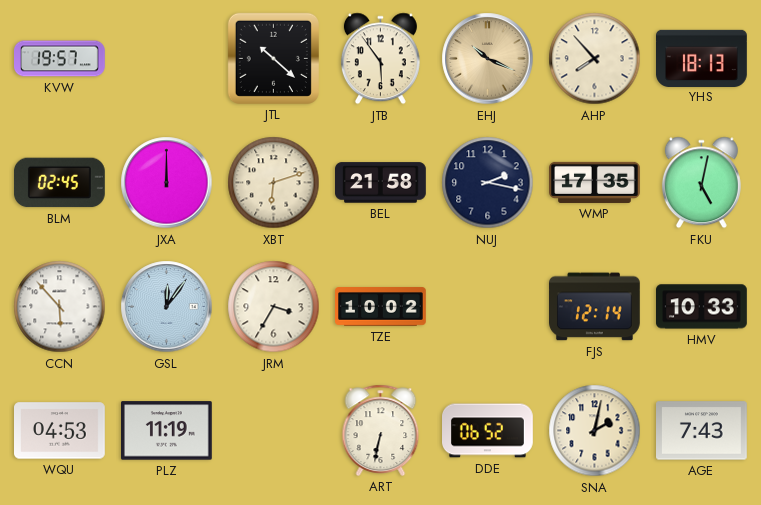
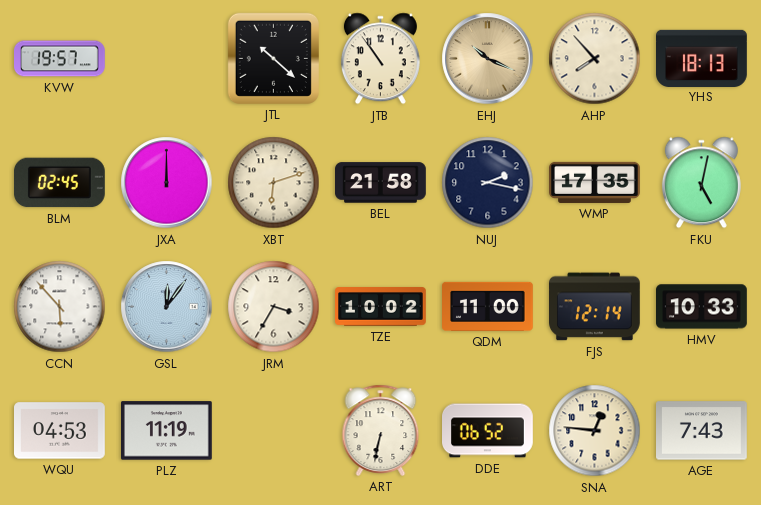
JTB: 5:54 -> 10:54
QDM: none -> 11:00
SNA: 2:02 -> 12:46
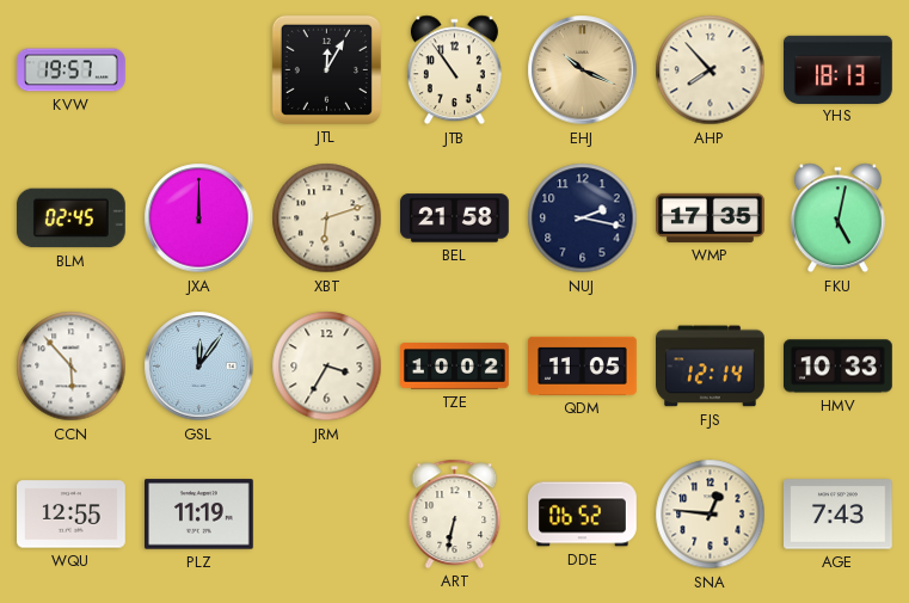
JTL: 10:22 -> 12:05
QDM: 11:00 -> 11:05
WQU: 04:53 -> 12:55
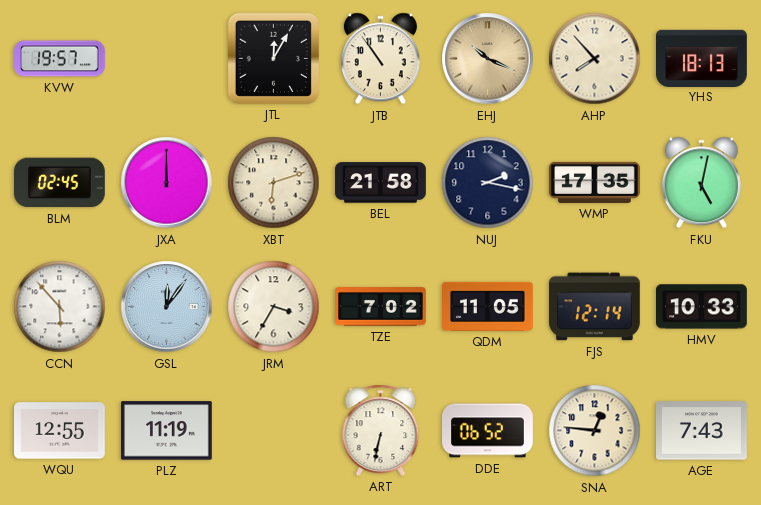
TZE: 10:02 -> 7:02
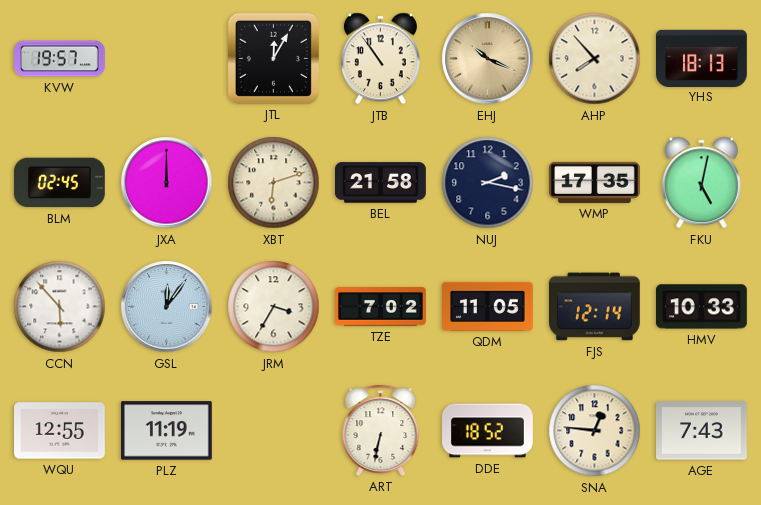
DDE: 06:52 -> 18:52
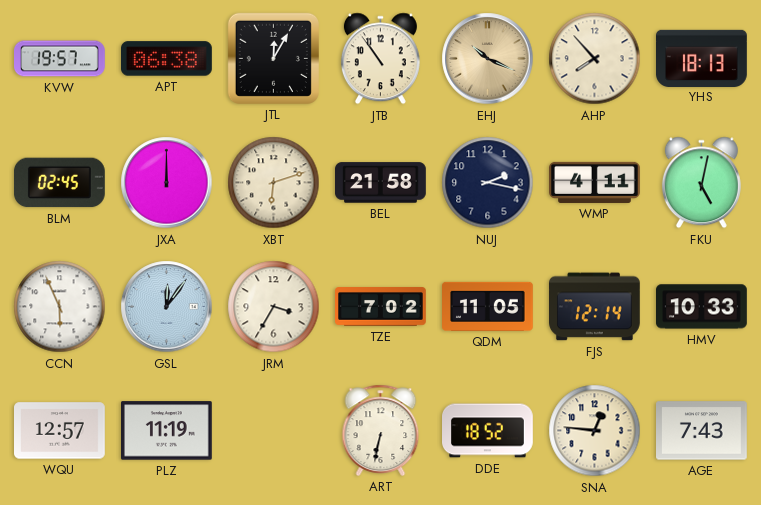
APT: none -> 06:38
WMP: 17:35 -> 4:11
CCN: 5:53 -> 5:56
WQU: 12:55 -> 12:57
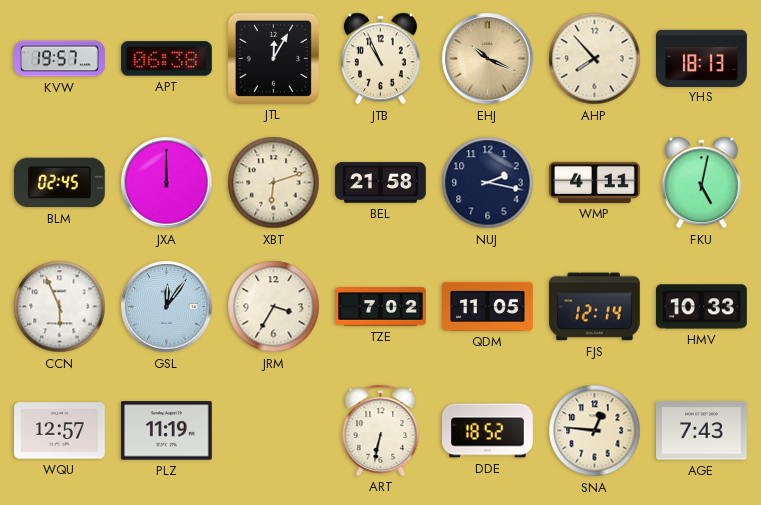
JTB: 10:54 -> 10:56
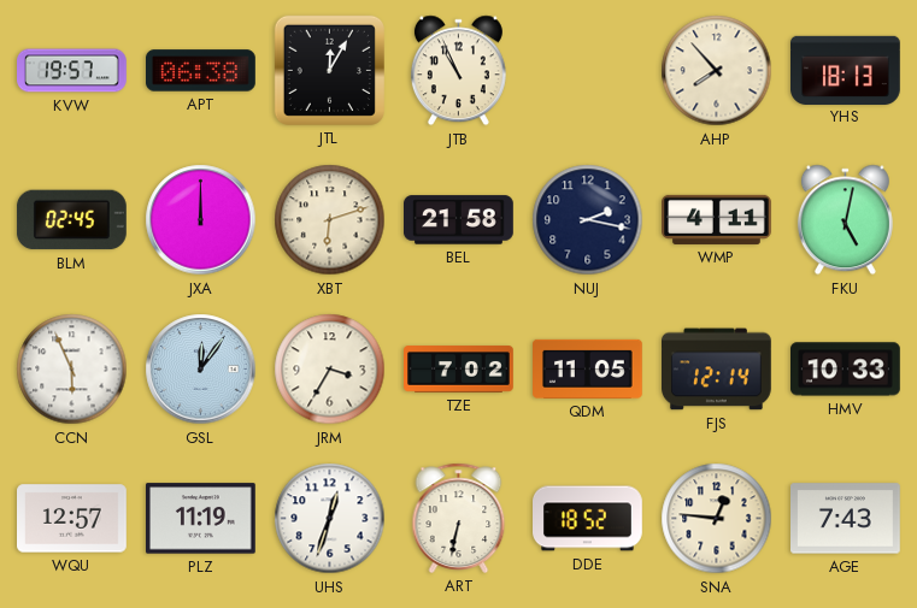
EHJ: 10:19 -> none
UHS: none -> 12:33
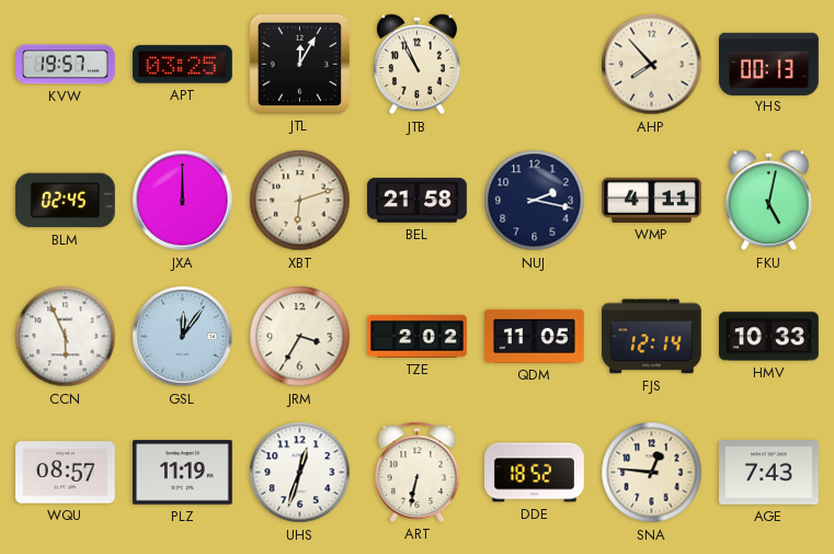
APT: 06:38 -> 03:25
YHS: 18:13 -> 00:13
TZE: 7:02 -> 2:02
WQU: 12:57 -> 08:57
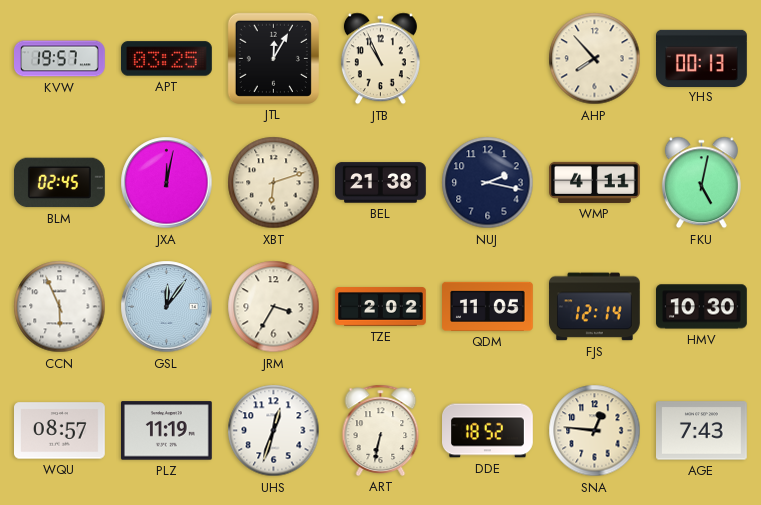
JXA: 12:00 -> 12:02
BEL: 21:58 -> 21:38
HMV: 10:33 -> 10:30
